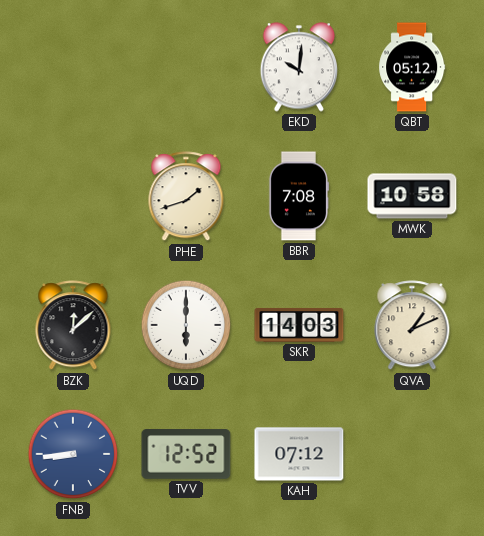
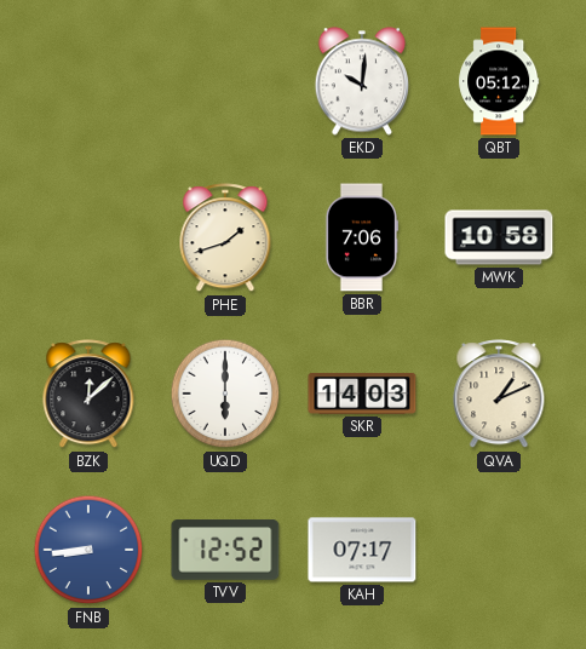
BBR: 7:08 -> 7:06
KAH: 07:12 -> 07:17
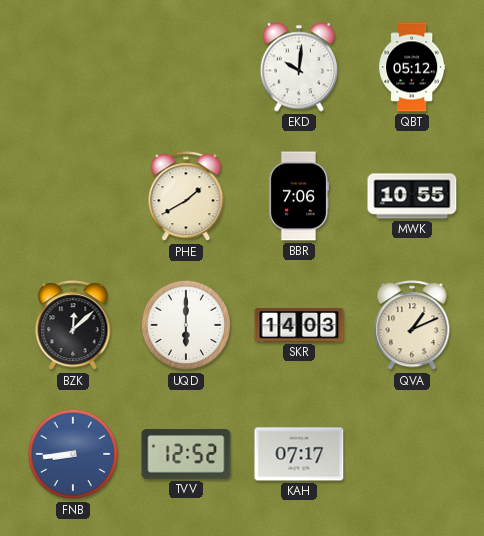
PHE: 1:42 -> 1:40
MWK: 10:58 -> 10:55
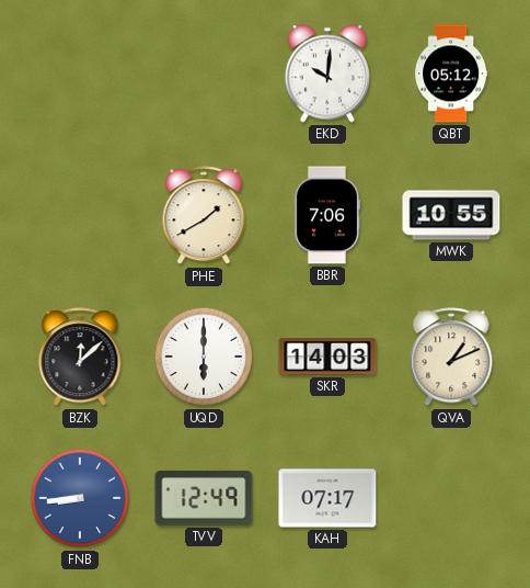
TVV: 12:52 -> 12:49
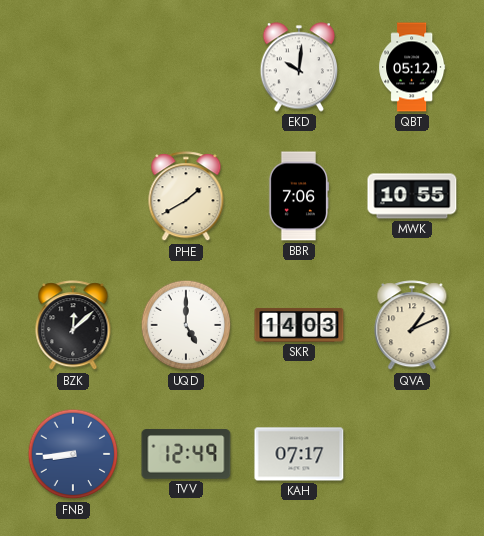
UQD: 6:00 -> 5:00
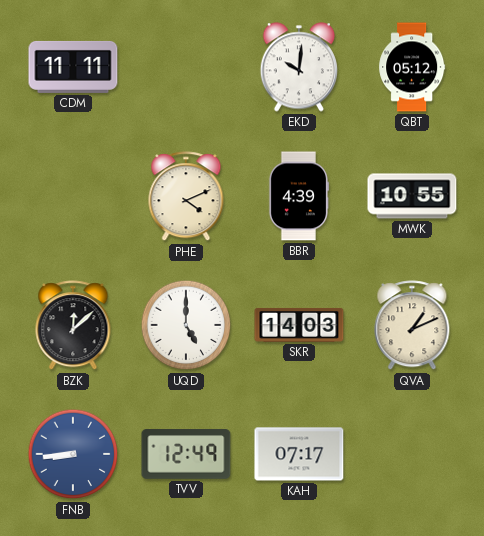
CDM: none -> 11:11
PHE: 1:40 -> 4:11
BBR: 7:06 -> 4:39
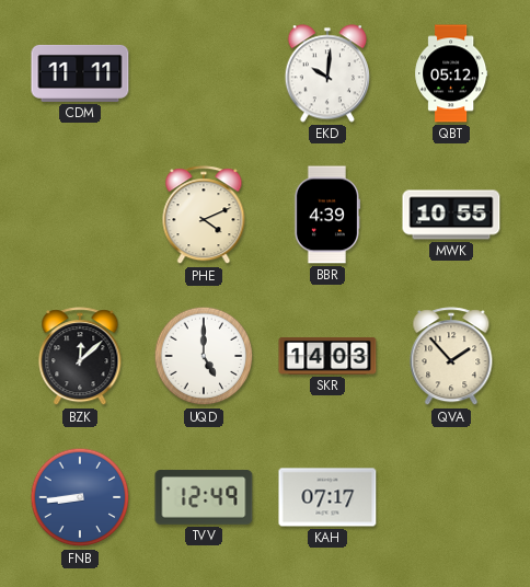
QVA: 1:11 -> 1:53
